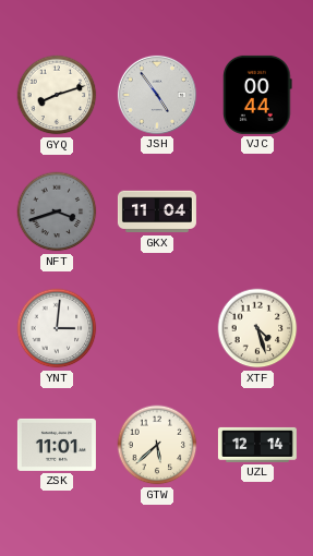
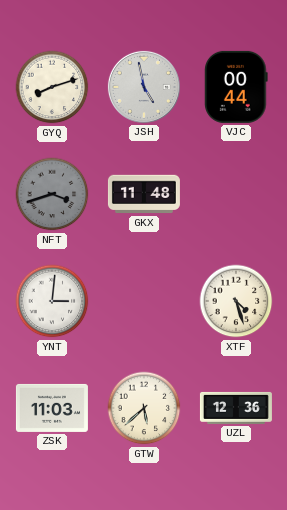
JSH: 4:54 -> 4:58
GKX: 11:04 -> 11:48
ZSK: 11:01 -> 11:03
UZL: 12:14 -> 12:36
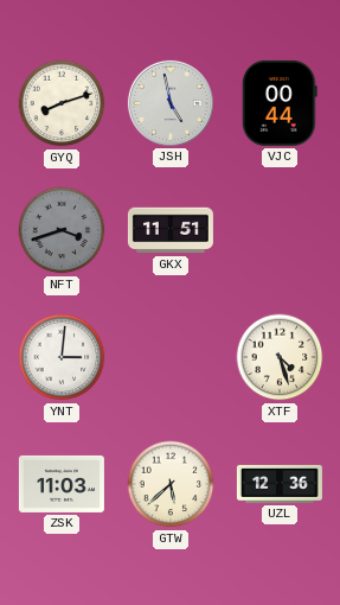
GKX: 11:48 -> 11:51
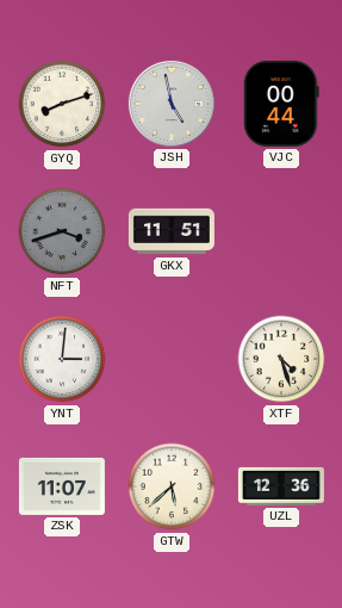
ZSK: 11:03 -> 11:07
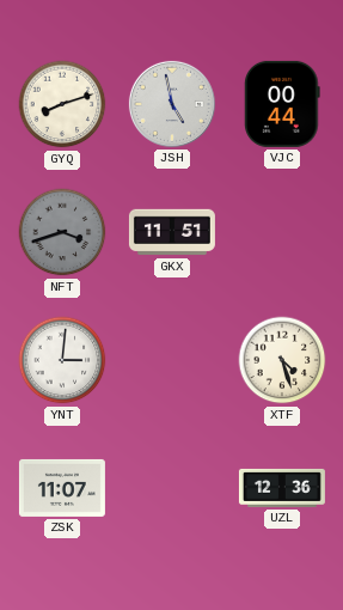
GTW: 5:38 -> none
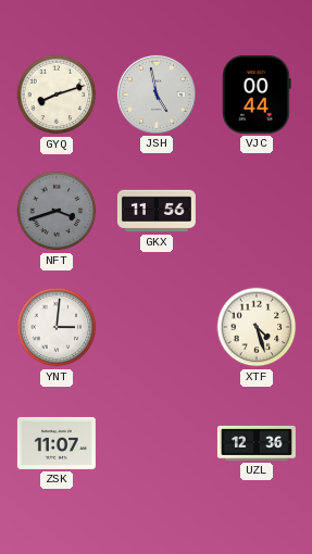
GKX: 11:51 -> 11:56
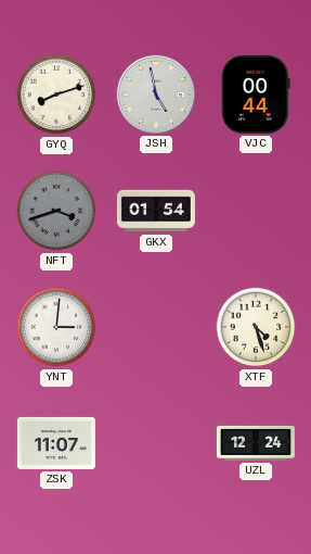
GKX: 11:56 -> 01:54
UZL: 12:36 -> 12:24
